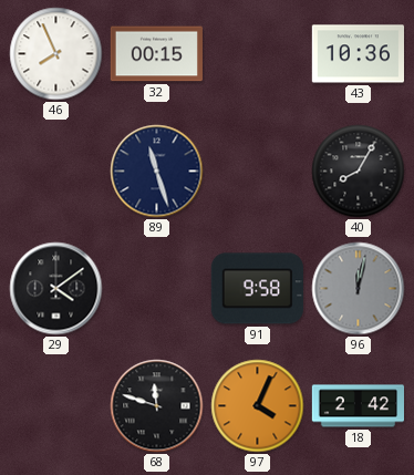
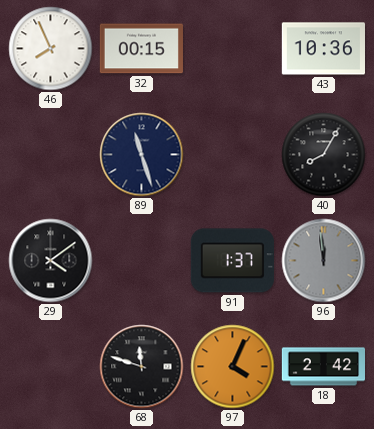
91: 9:58 -> 1:37
96: 12:02 -> 11:59
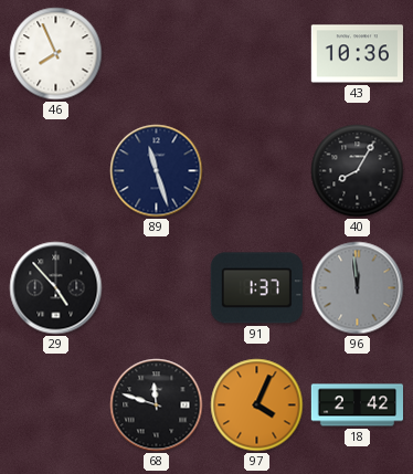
32: 00:15 -> none
29: 4:09 -> 4:53
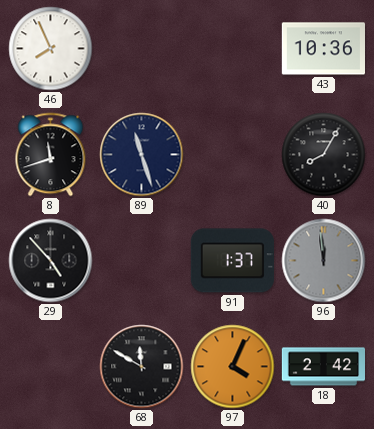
8: none -> 11:42
68: 11:48 -> 11:50
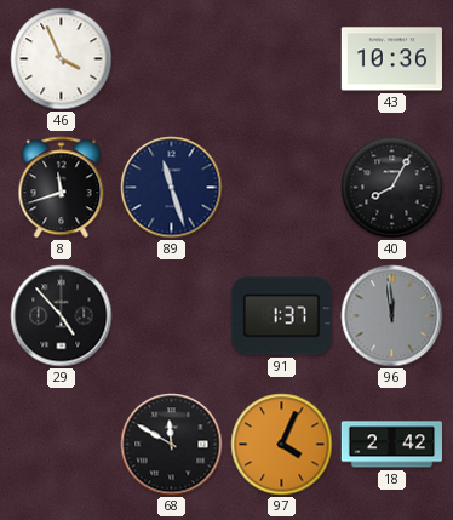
46: 7:56 -> 3:56
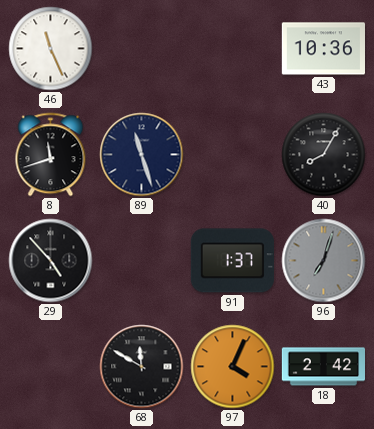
46: 3:56 -> 11:26
96: 11:59 -> 7:03
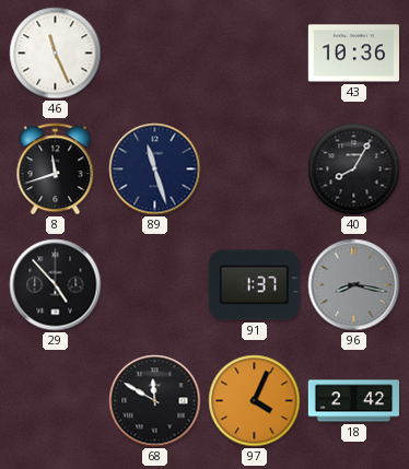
96: 7:03 -> 8:17
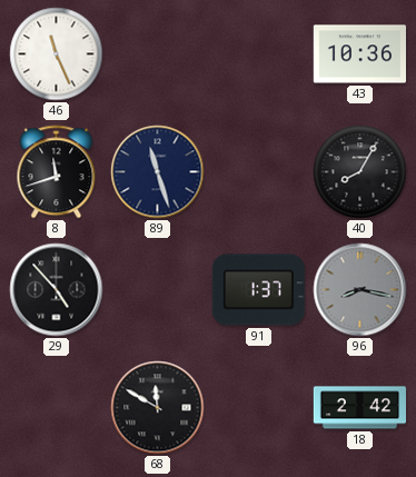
97: 4:04 -> none
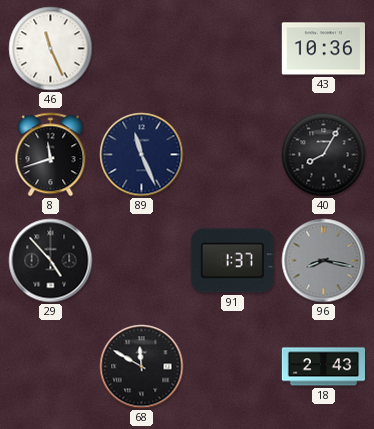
89: 11:27 -> 11:26
18: 2:42 -> 2:43
